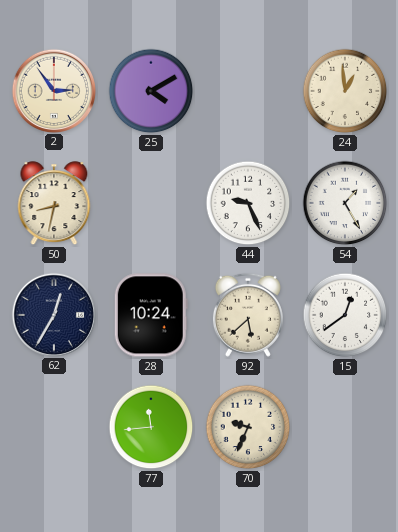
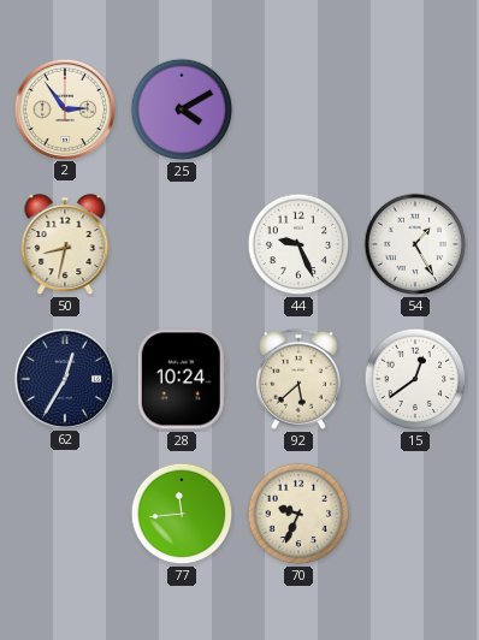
24: 12:59 -> none
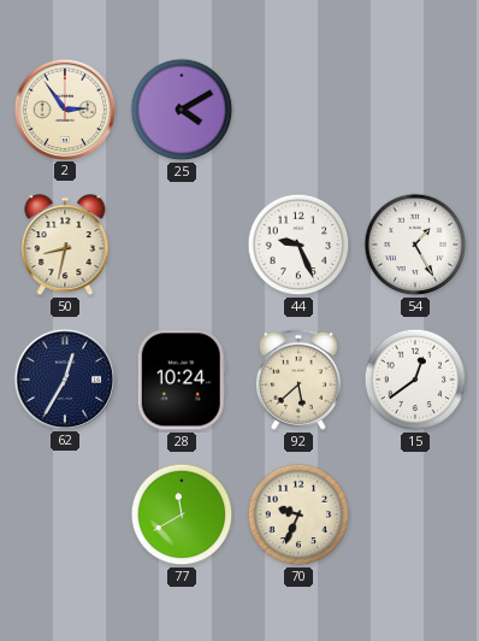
77: 11:44 -> 11:40
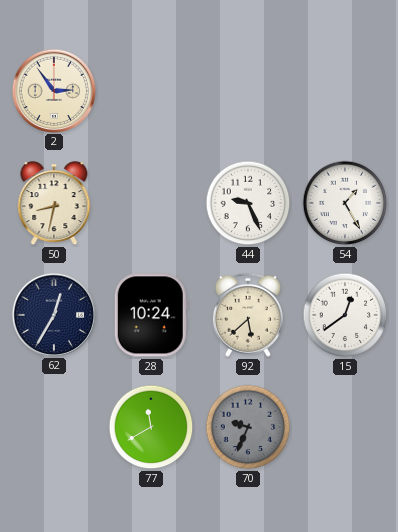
25: 4:10 -> none
70 dial: cream -> grey
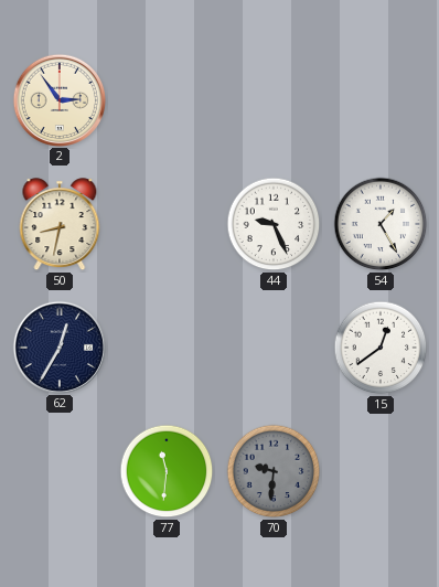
28: 10:24 -> none
92: 5:38 -> none
77: 11:40 -> 11:31
70: 9:34 -> 9:31
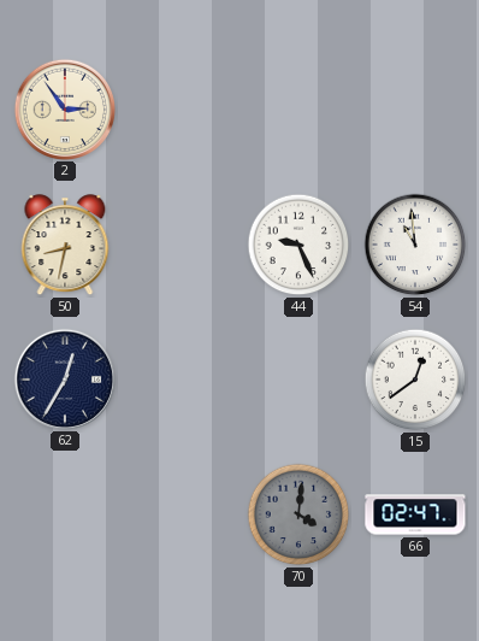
54: 1:25 -> 10:59
77: 11:31 -> none
70: 9:31 -> 4:01
66: none -> 02:47
